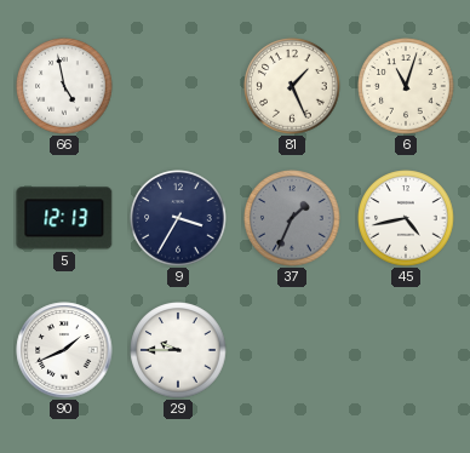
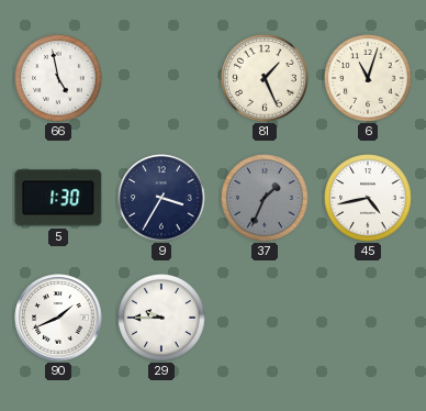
5: 12:13 -> 1:30
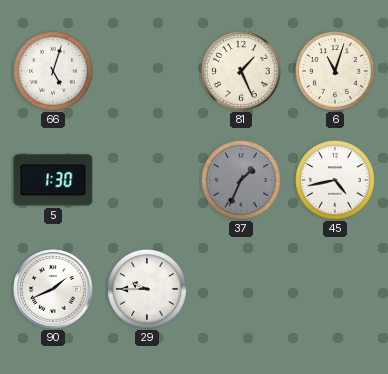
66: 4:58 -> 5:03
9: 3:35 -> none
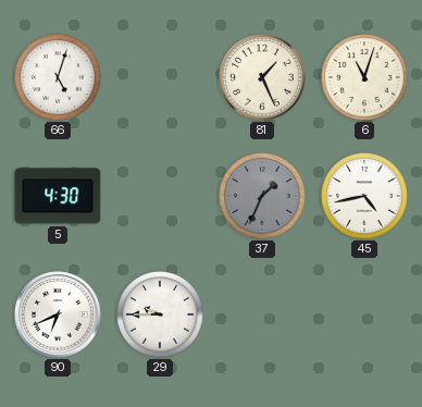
5: 1:30 -> 4:30
90: 1:41 -> 6:41
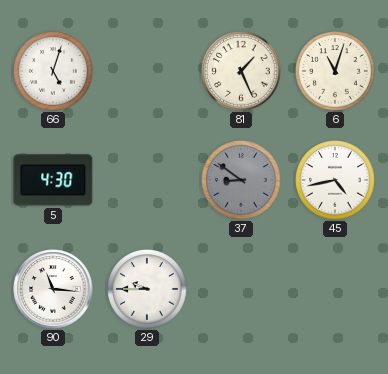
37: 1:34 -> 8:51
90: 6:41 -> 11:16
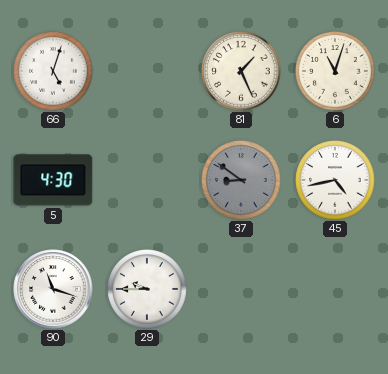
90: 11:16 -> 11:18
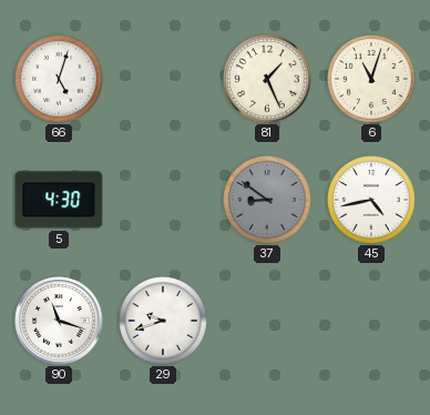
29: 9:45 -> 9:42
